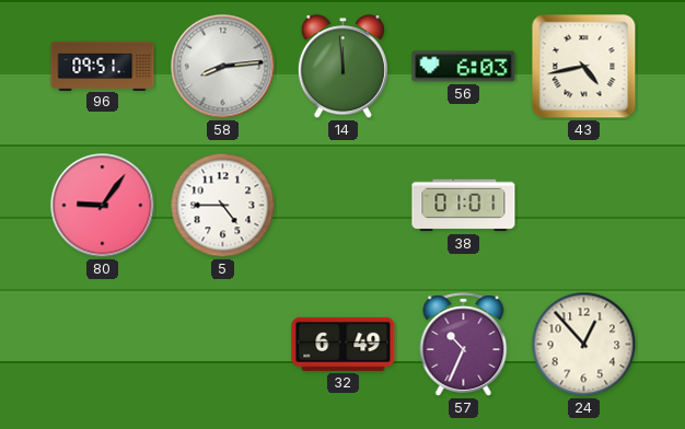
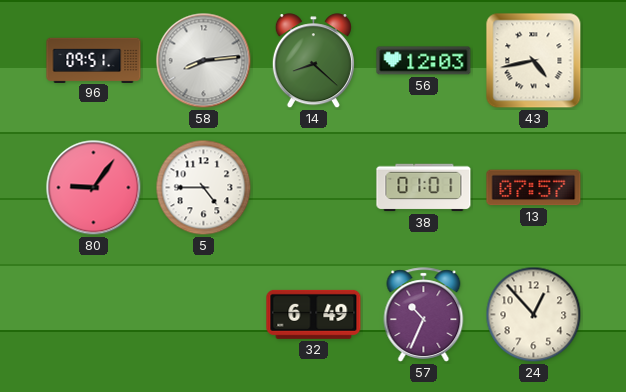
14: 11:59 -> 8:22
56: 6:03 -> 12:03
13: none -> 07:57
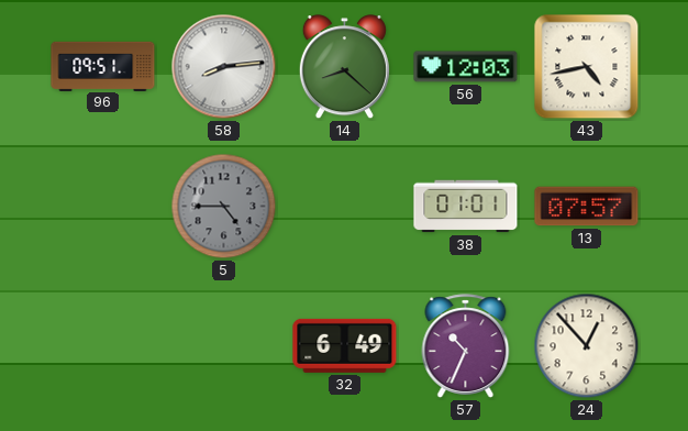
80: 9:06 -> none
5 dial: white -> grey
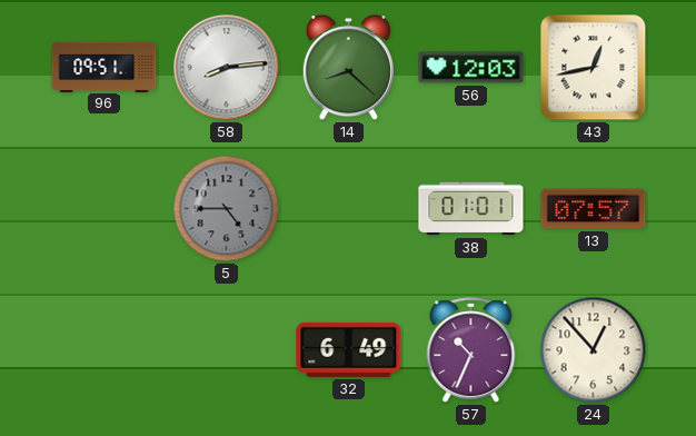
43: 4:43 -> 12:43
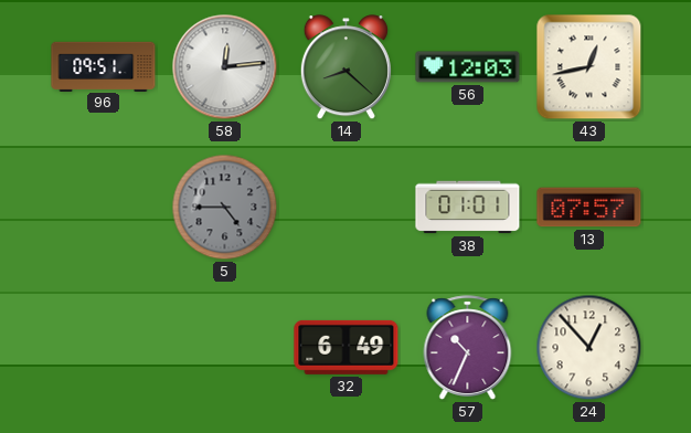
58: 8:14 -> 12:14
